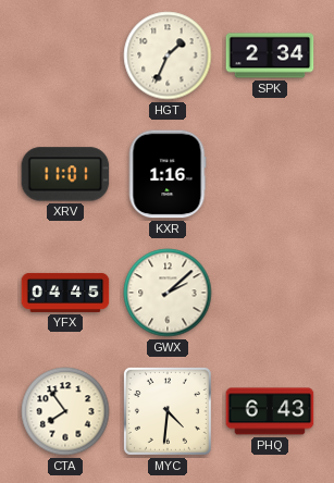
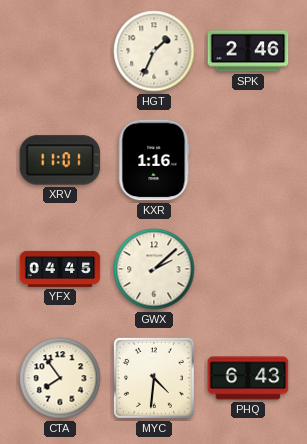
SPK: 2:34 -> 2:46
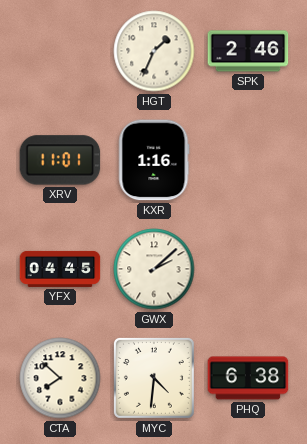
CTA: 7:54 -> 7:52
PHQ: 6:43 -> 6:38
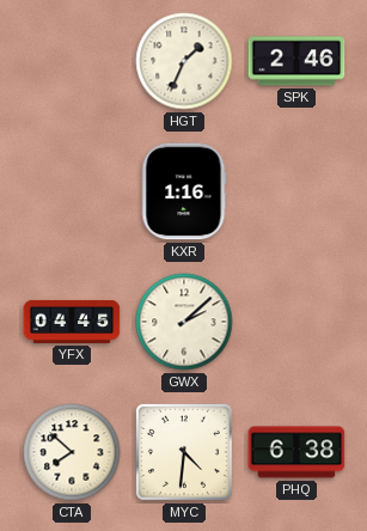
XRV: 11:01 -> none
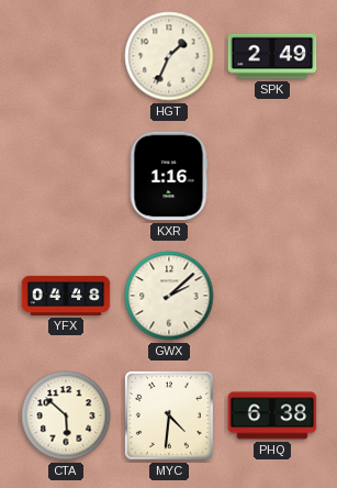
SPK: 2:46 -> 2:49
YFX: 04:45 -> 04:48
CTA: 7:52 -> 5:52
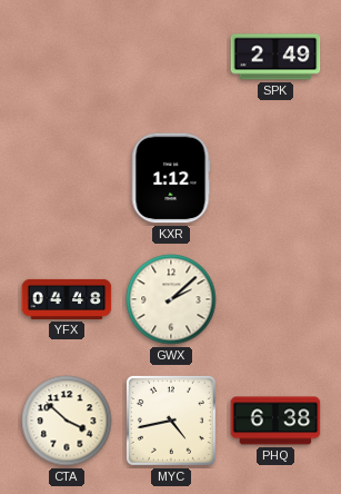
HGT: 1:34 -> none
KXR: 1:16 -> 1:12
CTA: 5:52 -> 3:52
MYC: 4:31 -> 4:43
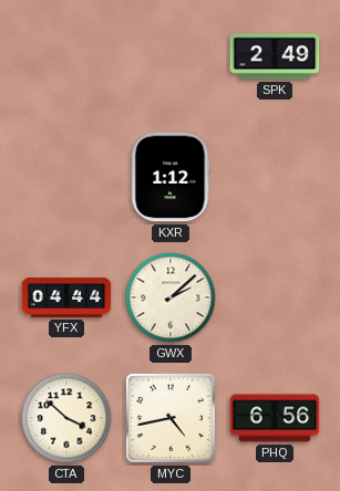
YFX: 04:48 -> 04:44
PHQ: 6:38 -> 6:56
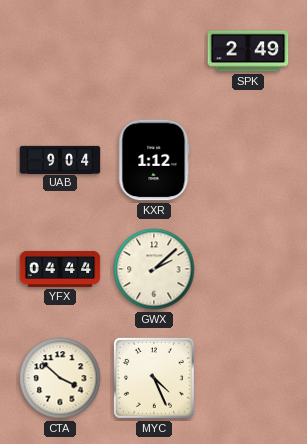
UAB: none -> 9:04
MYC: 4:43 -> 4:26
PHQ: 6:56 -> none
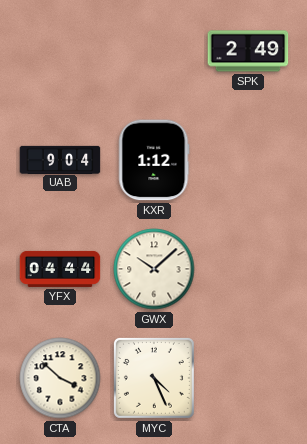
GWX: 2:08 -> 10:08
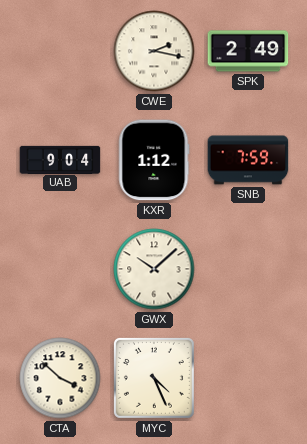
CWE: none -> 2:17
SNB: none -> 7:59
YFX: 04:44 -> none
